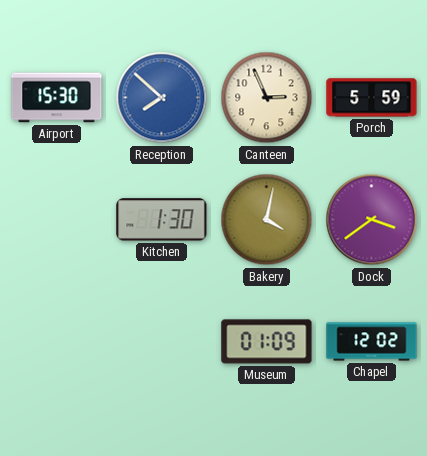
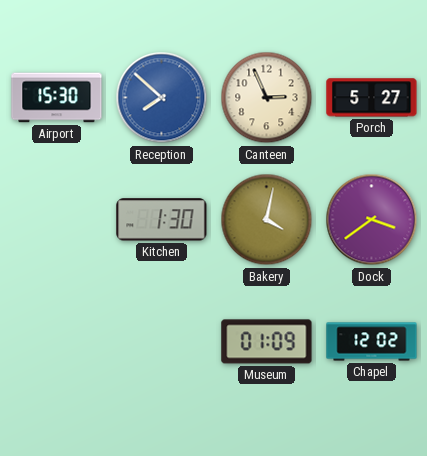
Porch: 5:59 -> 5:27
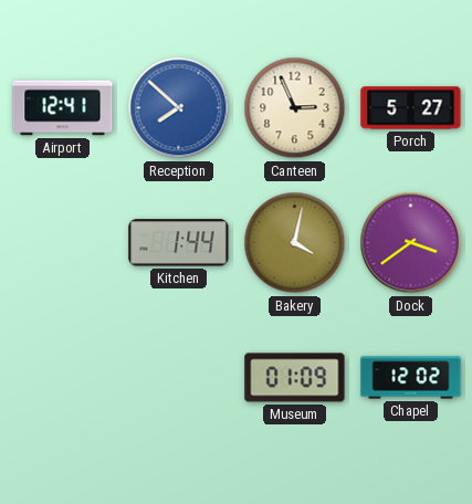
Airport: 15:30 -> 12:41
Kitchen: 1:30 -> 1:44
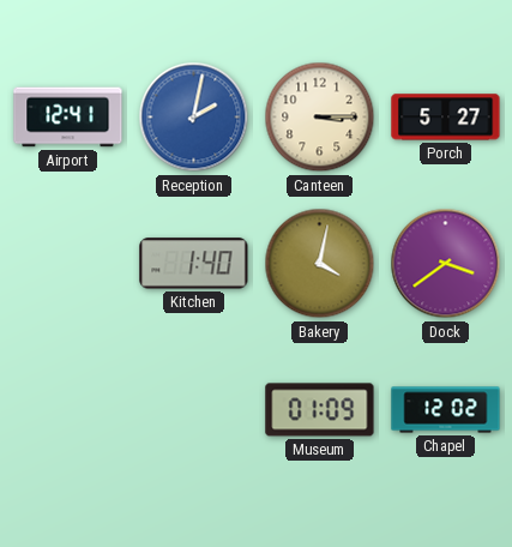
Reception: 7:52 -> 2:02
Canteen: 2:56 -> 3:15
Kitchen: 1:44 -> 1:40
